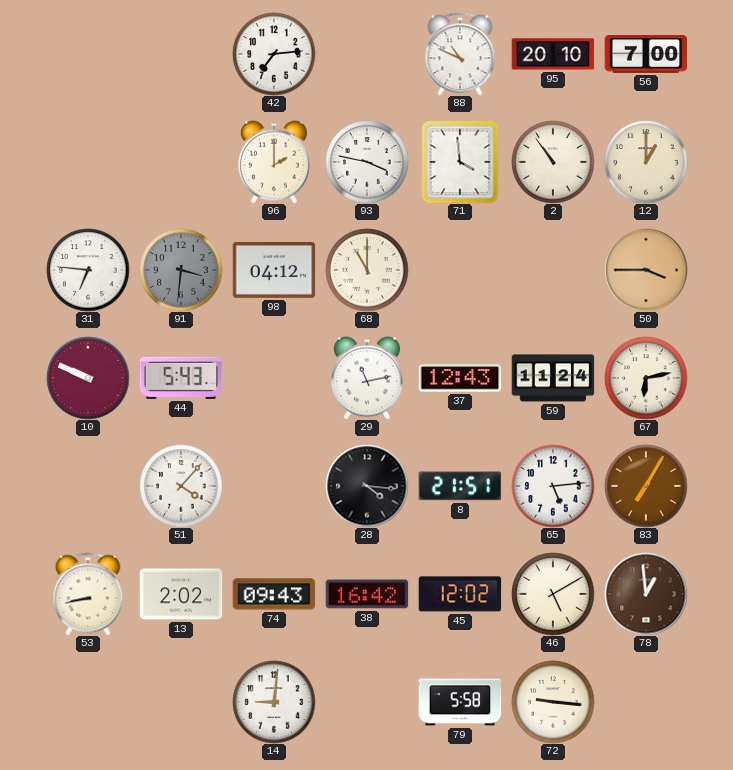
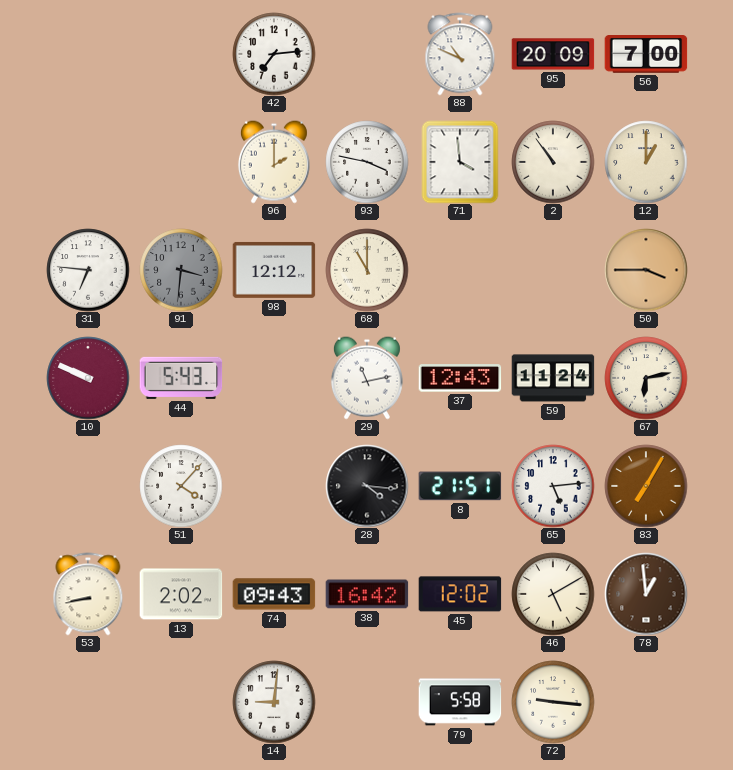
95: 20:10 -> 20:09
98: 04:12 -> 12:12
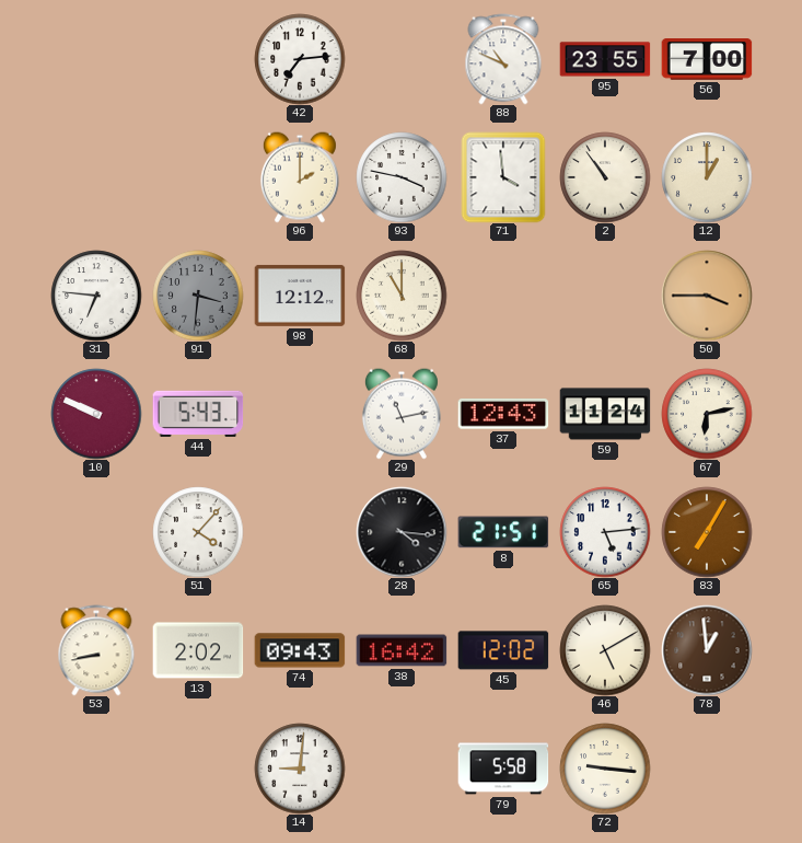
95: 20:09 -> 23:55
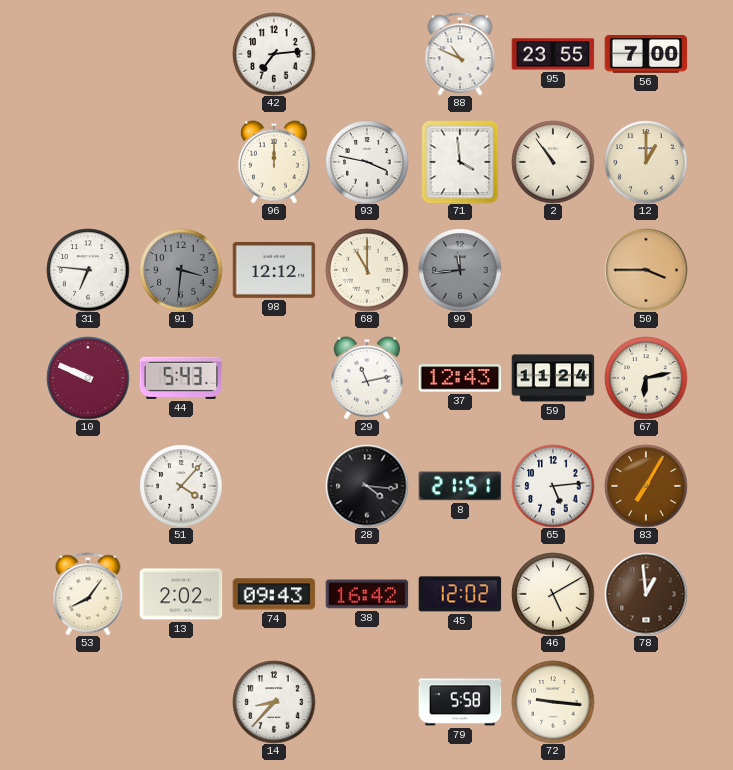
96: 2:00 -> 12:00
99: none -> 11:44
53: 8:43 -> 8:06
14: 9:01 -> 8:37
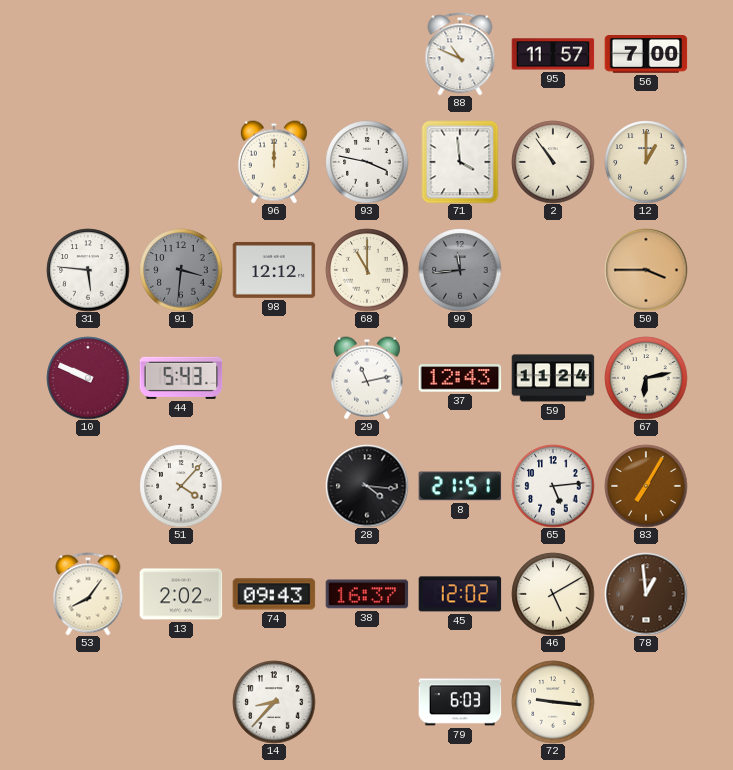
42: 7:14 -> none
95: 23:55 -> 11:57
31: 6:46 -> 5:46
38: 16:42 -> 16:37
79: 5:58 -> 6:03
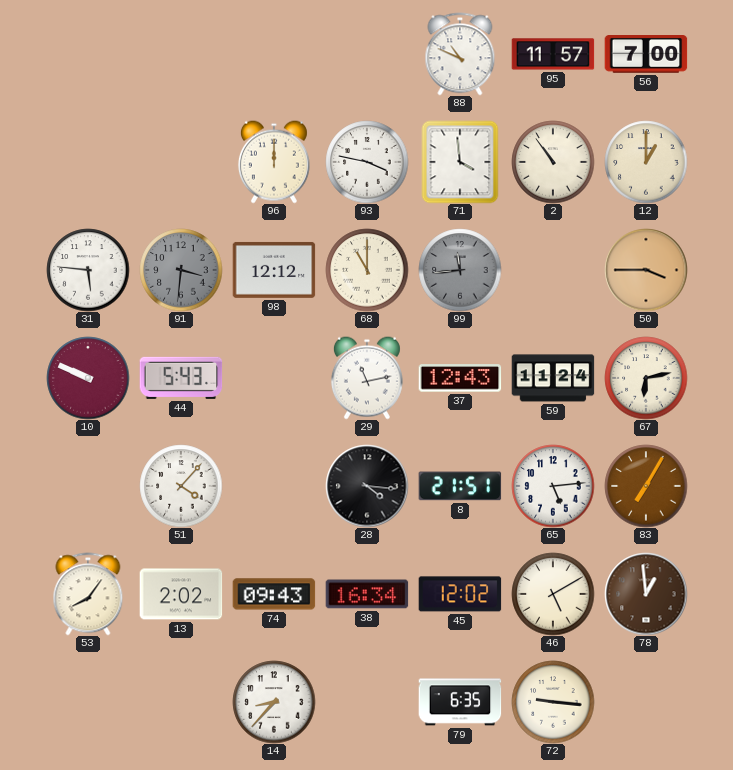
38: 16:37 -> 16:34
79: 6:03 -> 6:35
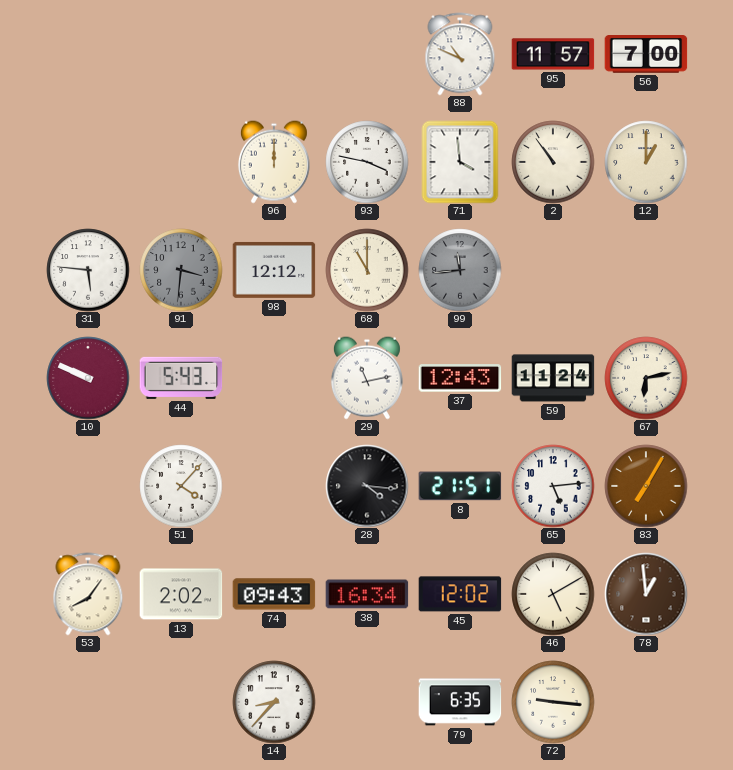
50: 3:45 -> none
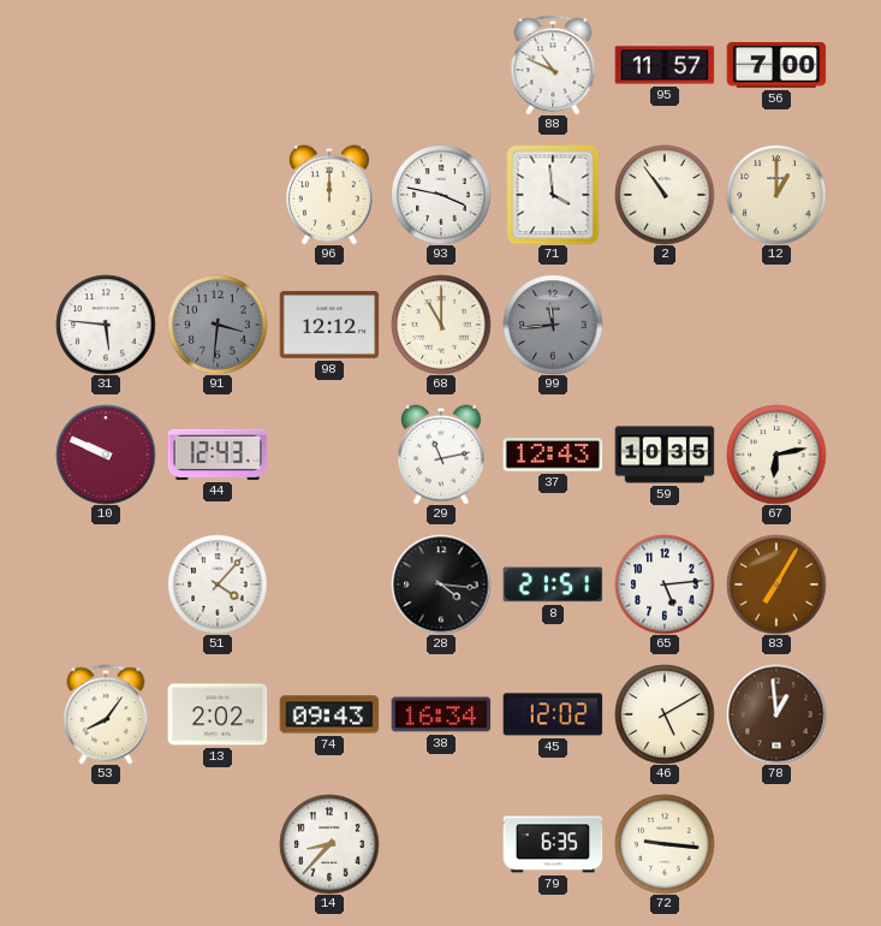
44: 5:43 -> 12:43
59: 11:24 -> 10:35
